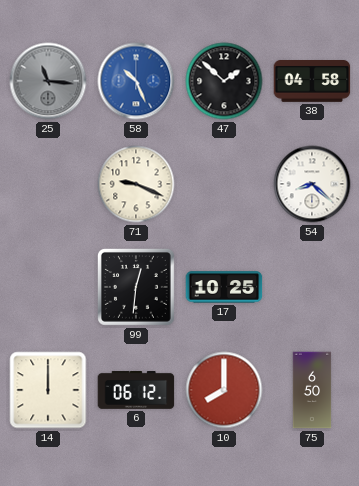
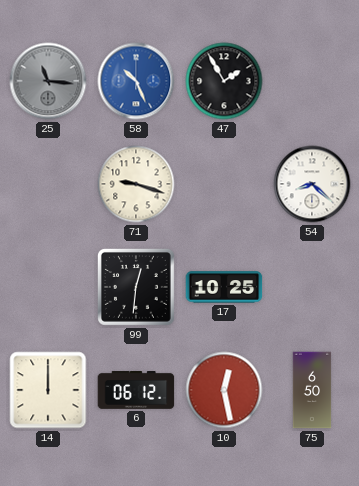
47: 1:52 -> 1:55
38: 04:58 -> none
71: 9:19 -> 9:18
10: 8:00 -> 12:28
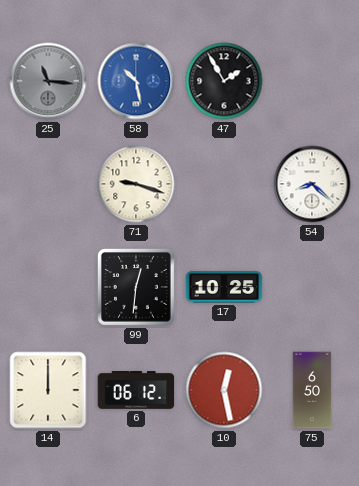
58: 10:26 -> 10:28
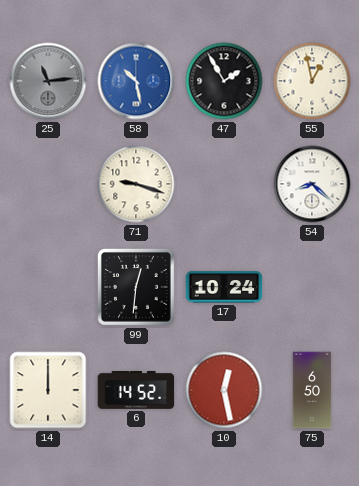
25: 11:16 -> 11:14
55: none -> 12:58
17: 10:25 -> 10:24
6: 06:12 -> 14:52
